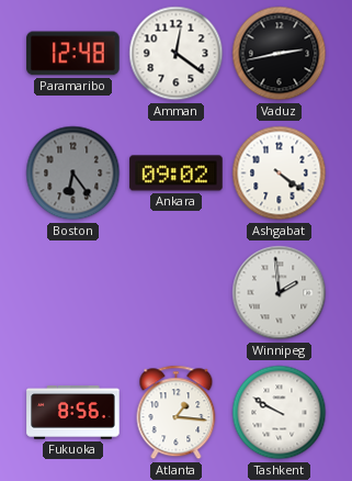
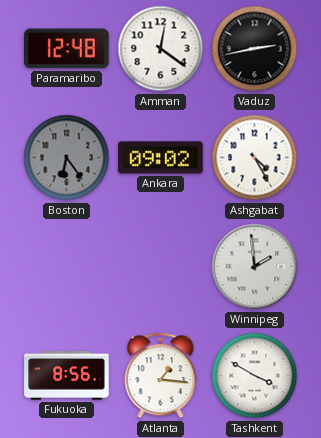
Ashgabat: 4:21 -> 4:25
Tashkent: 9:50 -> 3:50
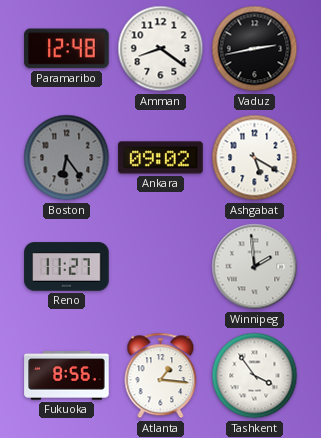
Amman: 12:21 -> 8:21
Ashgabat: 4:25 -> 5:20
Reno: none -> 11:27
Tashkent: 3:50 -> 3:54
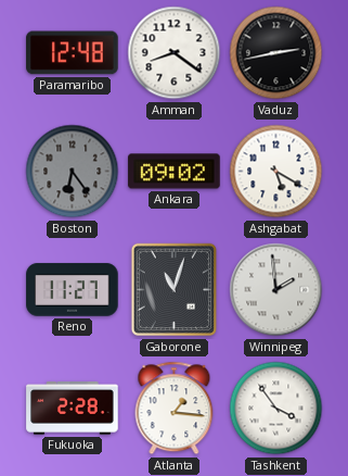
Gaborone: none -> 11:03
Fukuoka: 8:56 -> 2:28
